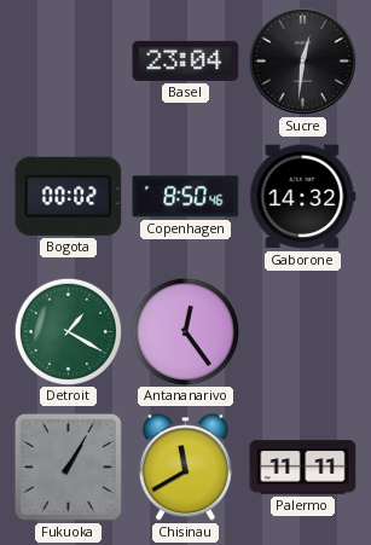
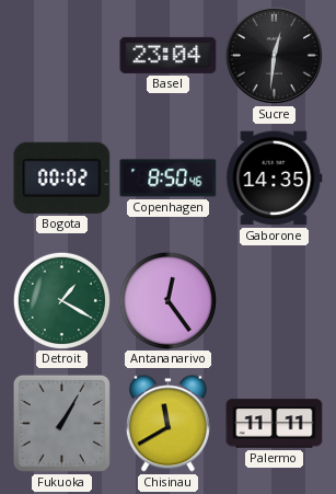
Gaborone: 14:32 -> 14:35
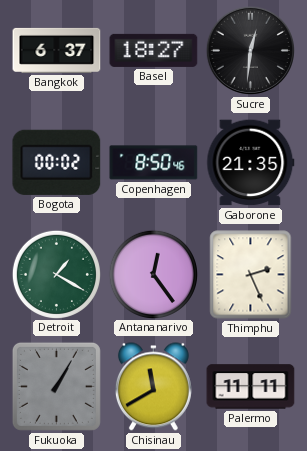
Bangkok: none -> 6:37
Basel: 23:04 -> 18:27
Gaborone: 14:35 -> 21:35
Thimphu: none -> 2:26
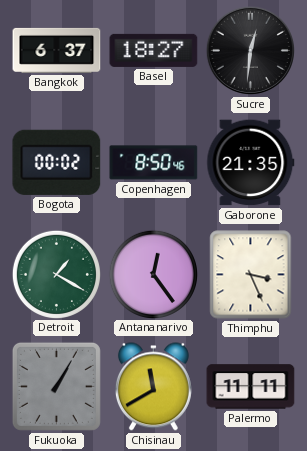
Thimphu: 2:26 -> 3:26
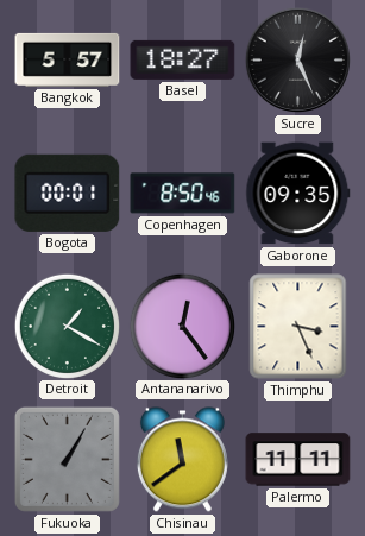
Bangkok: 6:37 -> 5:57
Sucre: 12:31 -> 12:26
Bogota: 00:02 -> 00:01
Gaborone: 21:35 -> 09:35
Chisinau: 11:40 -> 11:39
